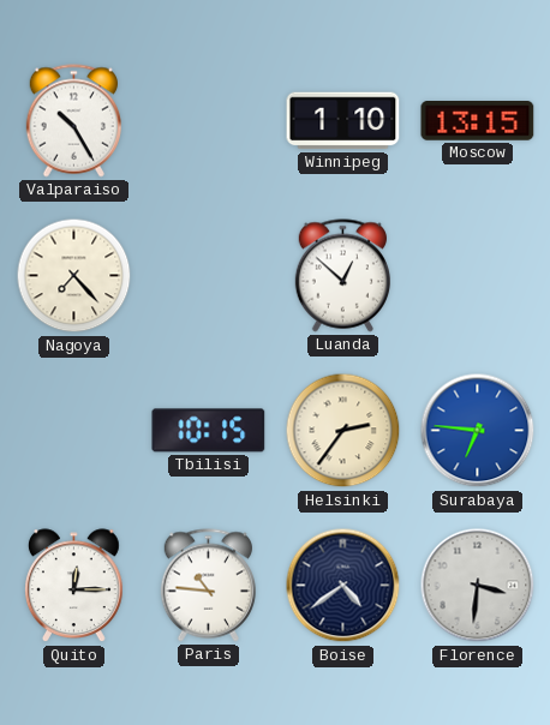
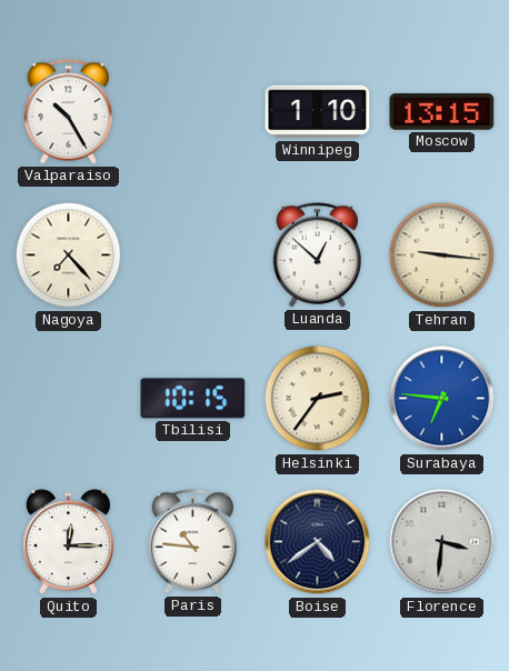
Tehran: none -> 9:16
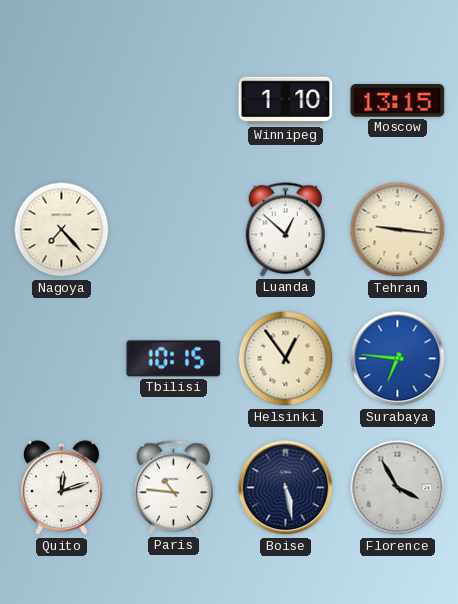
Valparaiso: 10:25 -> none
Helsinki: 2:36 -> 12:54
Quito: 12:15 -> 12:12
Boise: 4:39 -> 5:28
Florence: 3:31 -> 3:55
